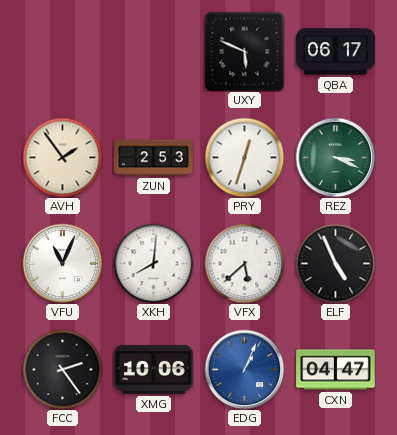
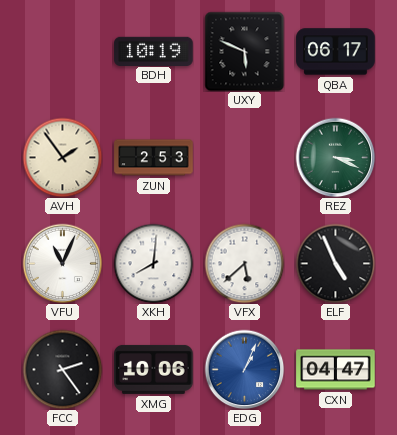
BDH: none -> 10:19
PRY: 12:33 -> none
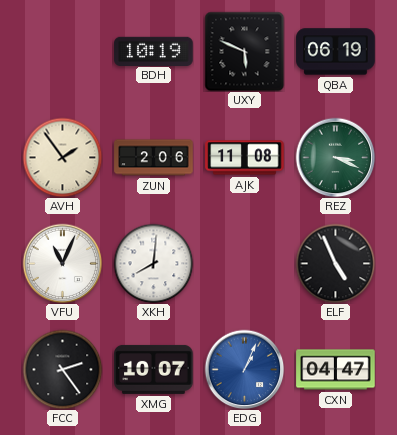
QBA: 06:17 -> 06:19
ZUN: 2:53 -> 2:06
AJK: none -> 11:08
VFX: 5:38 -> none
XMG: 10:06 -> 10:07
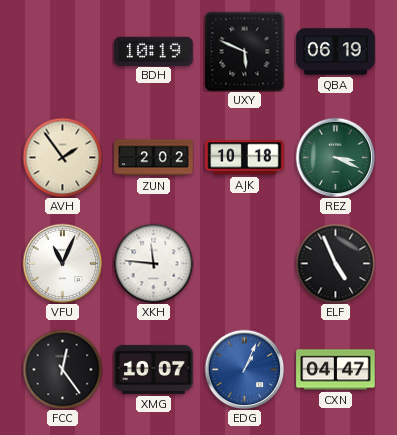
ZUN: 2:06 -> 2:02
AJK: 11:08 -> 10:18
XKH: 8:01 -> 11:46
FCC: 2:24 -> 12:24
